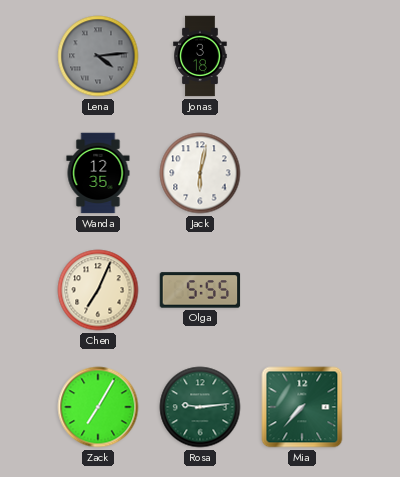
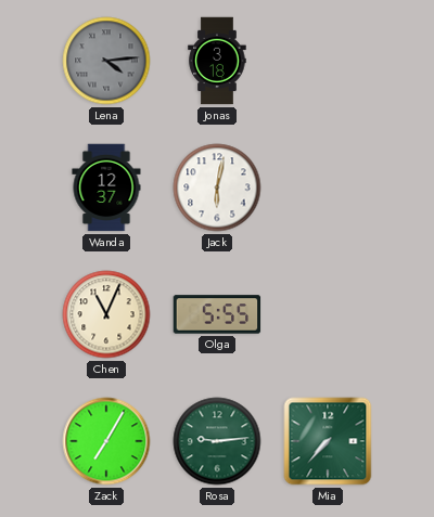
Wanda: 12:35 -> 12:37
Chen: 7:04 -> 11:04
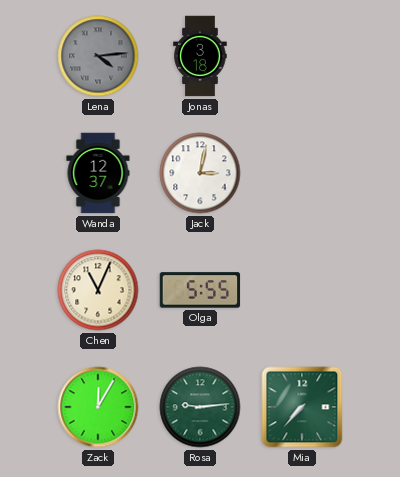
Jack: 6:02 -> 3:02
Zack: 7:05 -> 12:05
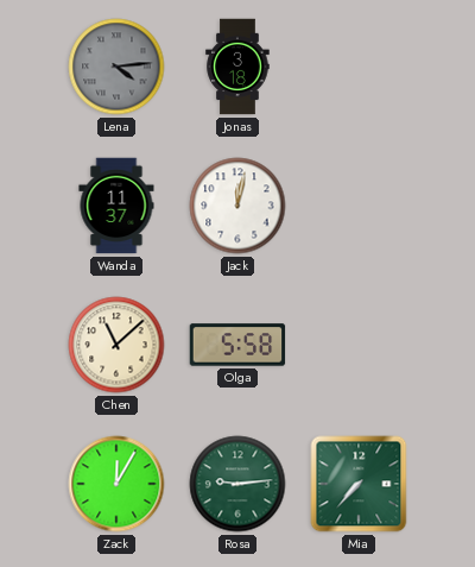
Wanda: 12:37 -> 11:37
Jack: 3:02 -> 12:02
Chen: 11:04 -> 11:08
Olga: 5:55 -> 5:58
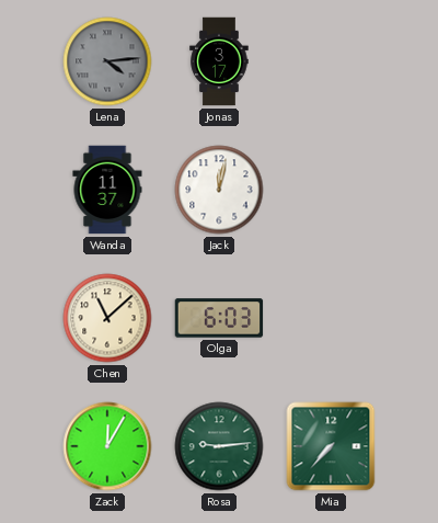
Jonas: 3:18 -> 3:17
Olga: 5:58 -> 6:03
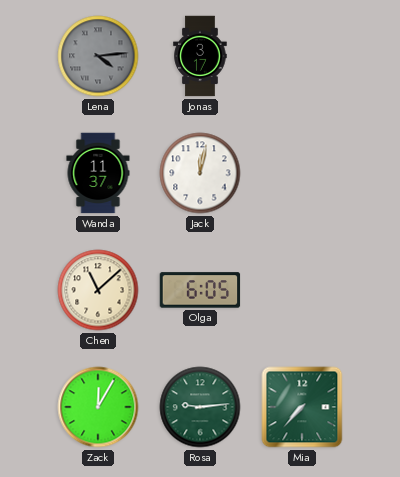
Olga: 6:03 -> 6:05
